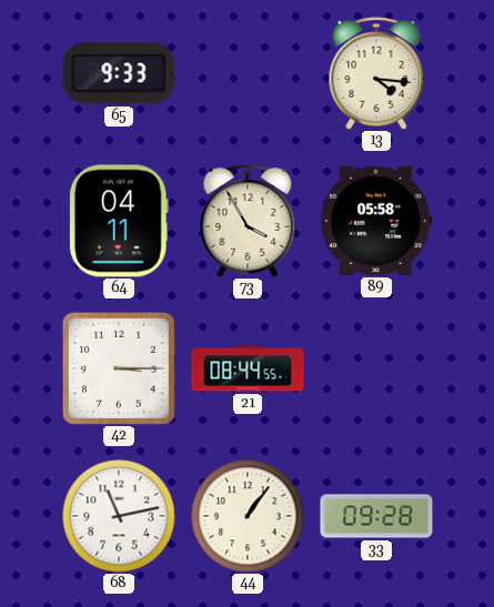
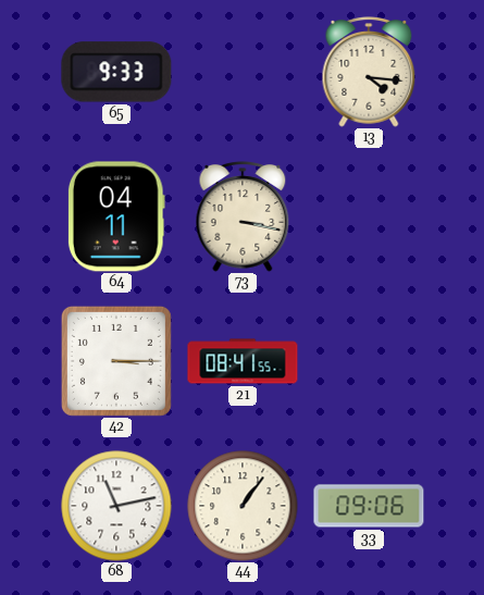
73: 3:55 -> 3:17
89: 05:58 -> none
21: 08:44 -> 08:41
33: 09:28 -> 09:06
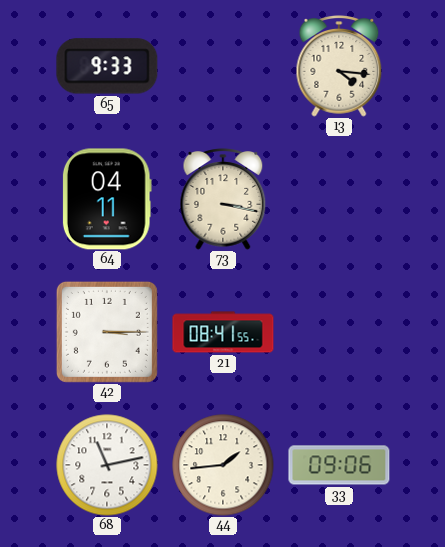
44: 1:06 -> 1:44
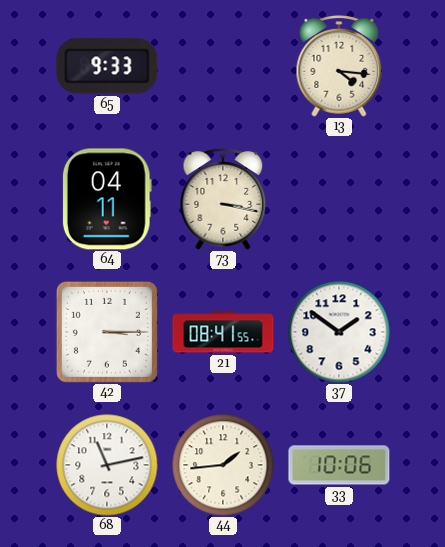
37: none -> 1:51
33: 09:06 -> 10:06
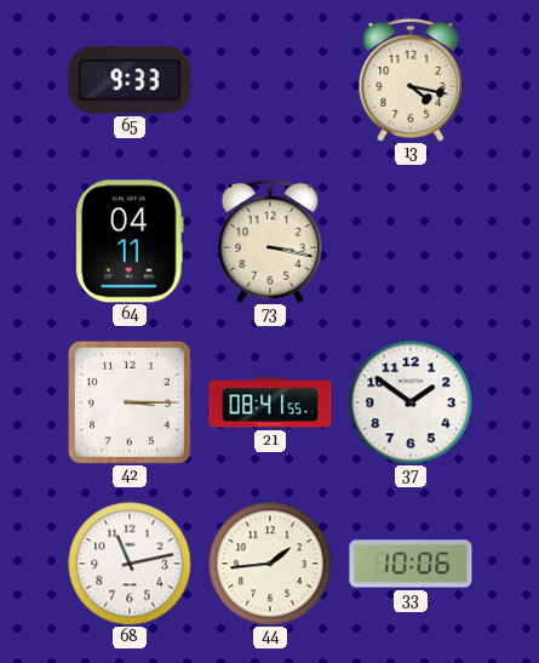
13: 4:16 -> 4:17
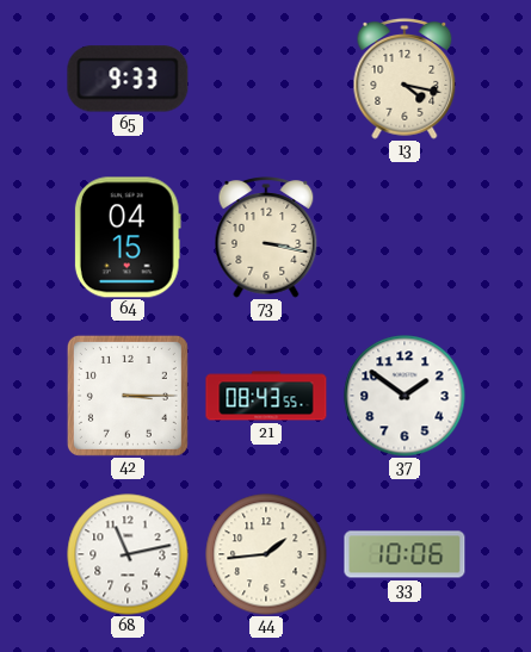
64: 04:11 -> 04:15
21: 08:41 -> 08:43
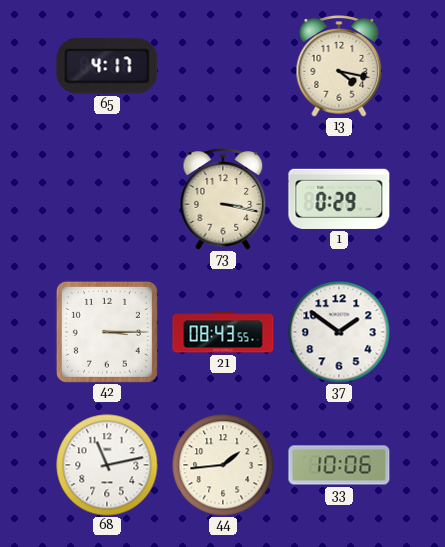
65: 9:33 -> 4:17
64: 04:15 -> none
1: none -> 0:29
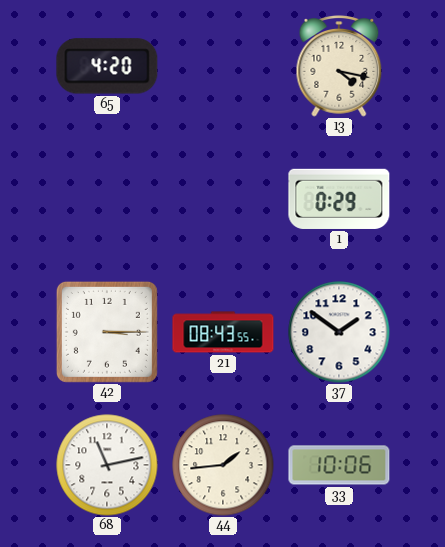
65: 4:17 -> 4:20
73: 3:17 -> none
